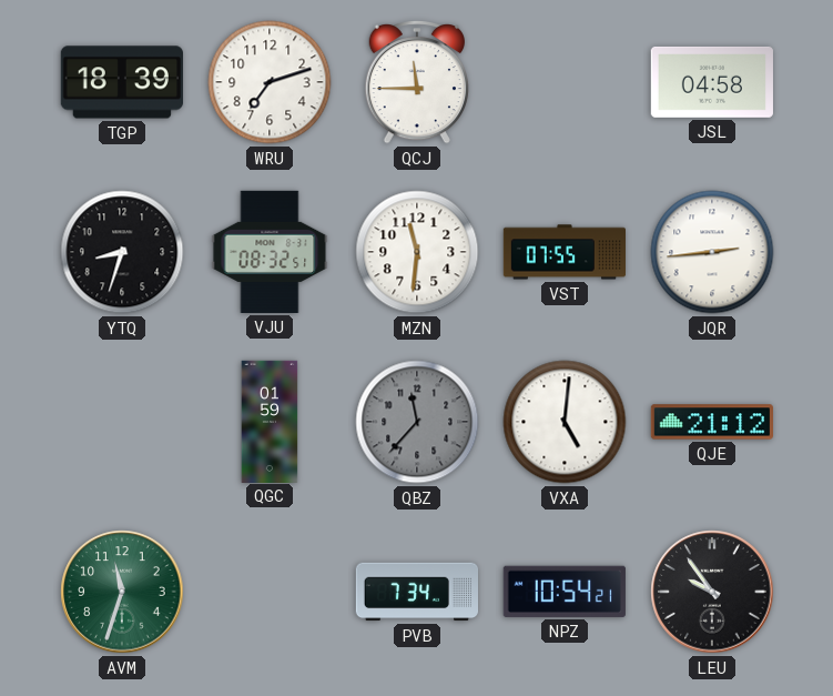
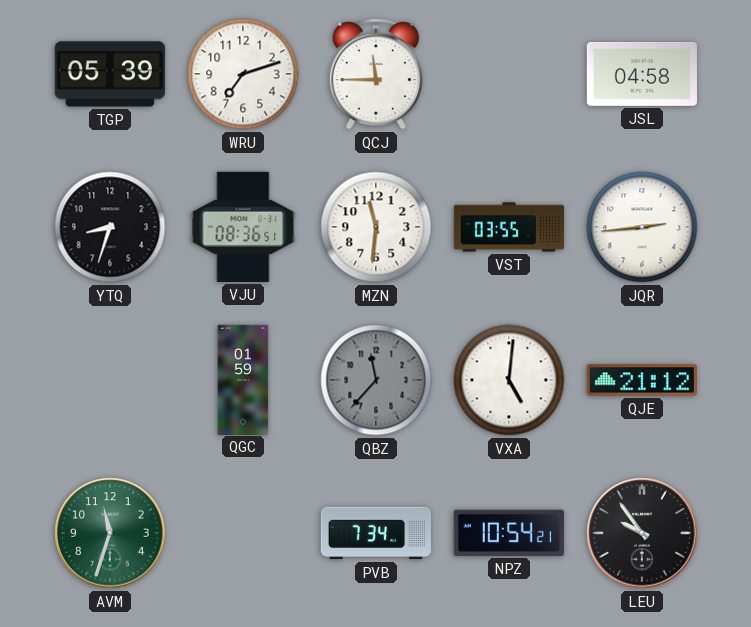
TGP: 18:39 -> 05:39
VJU: 08:32 -> 08:36
VST: 07:55 -> 03:55
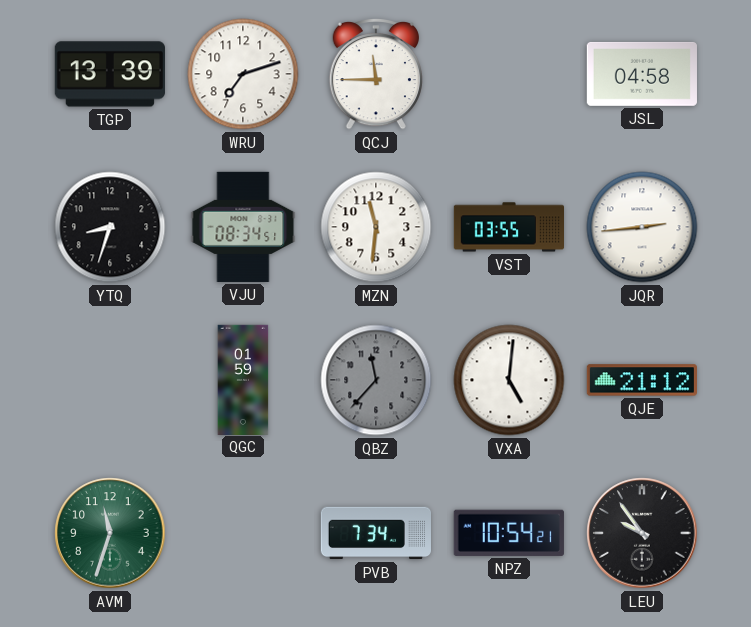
TGP: 05:39 -> 13:39
VJU: 08:36 -> 08:34
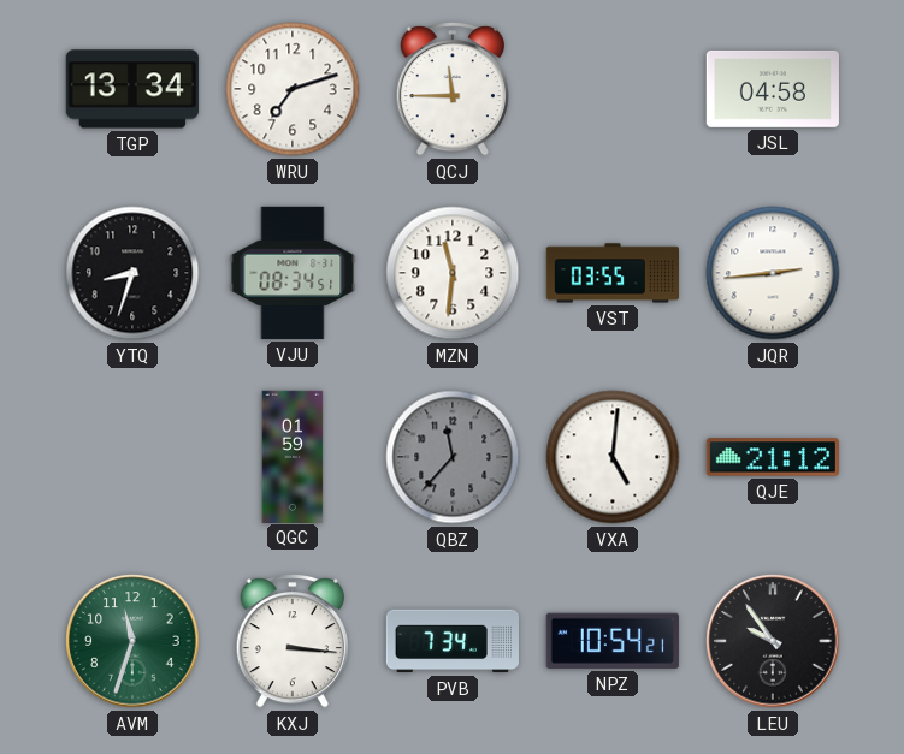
TGP: 13:39 -> 13:34
KXJ: none -> 3:16
